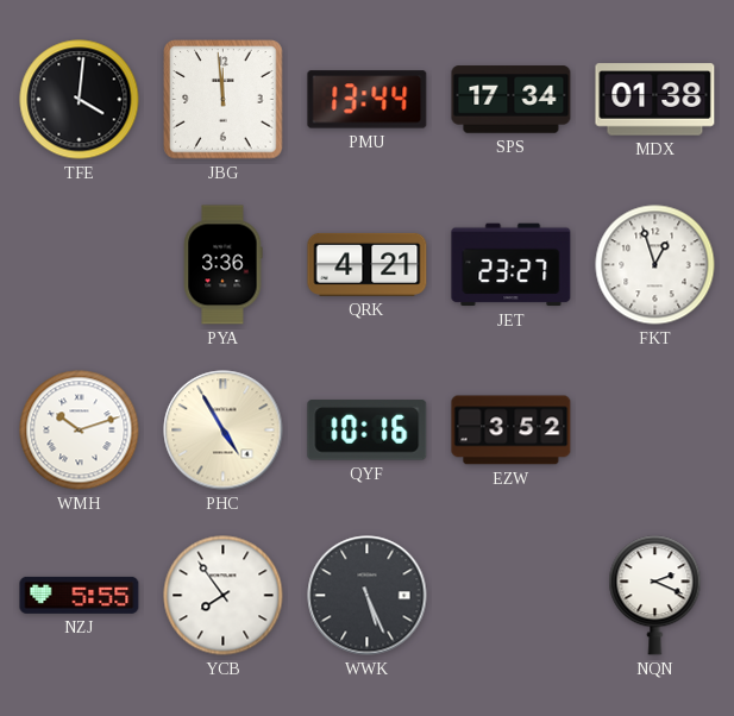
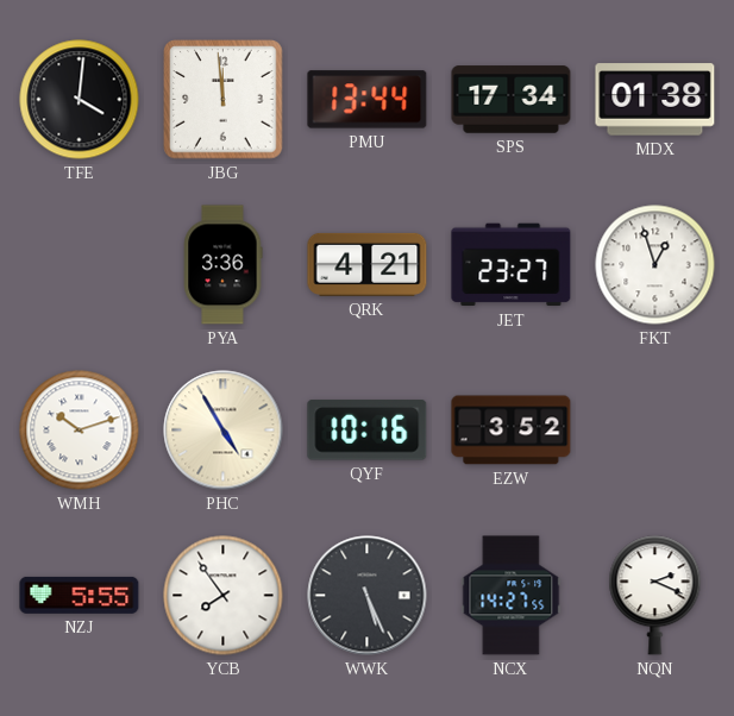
NCX: none -> 14:27
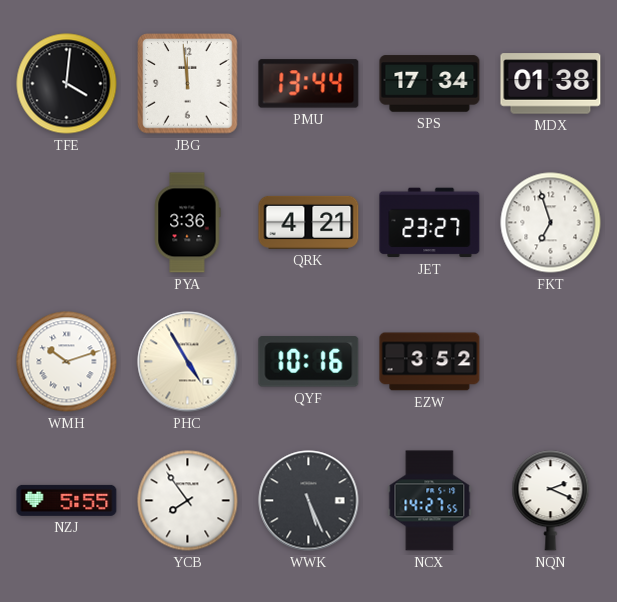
FKT: 12:57 -> 6:57
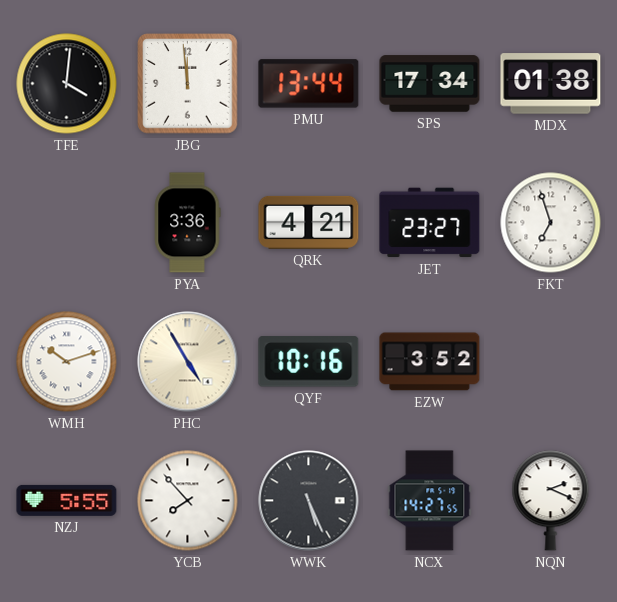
YCB: 7:54 -> 7:53
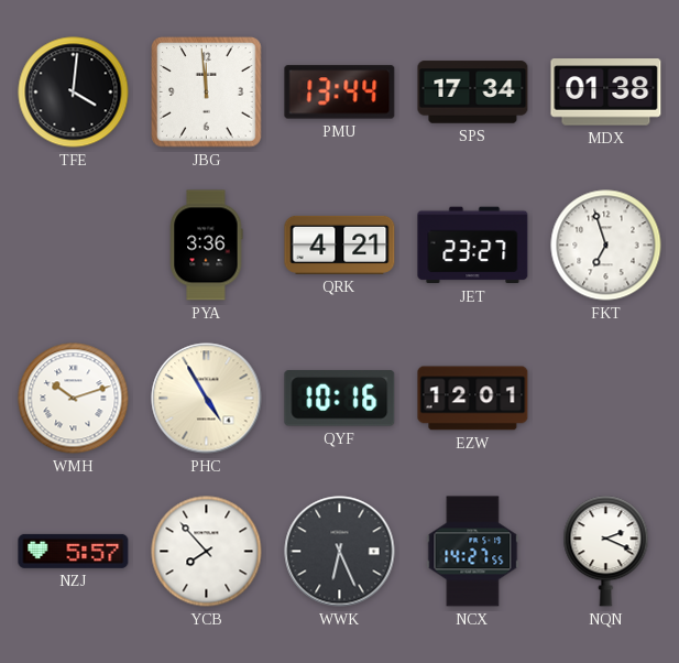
EZW: 3:52 -> 12:01
NZJ: 5:55 -> 5:57
WWK: 5:26 -> 6:26
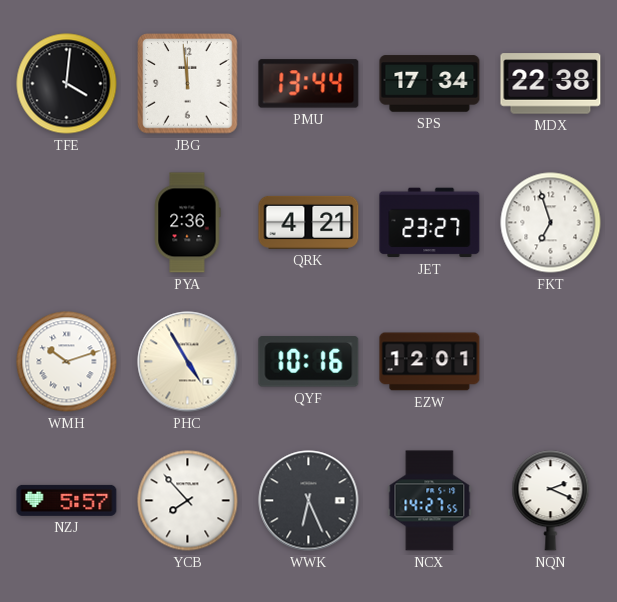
MDX: 01:38 -> 22:38
PYA: 3:36 -> 2:36
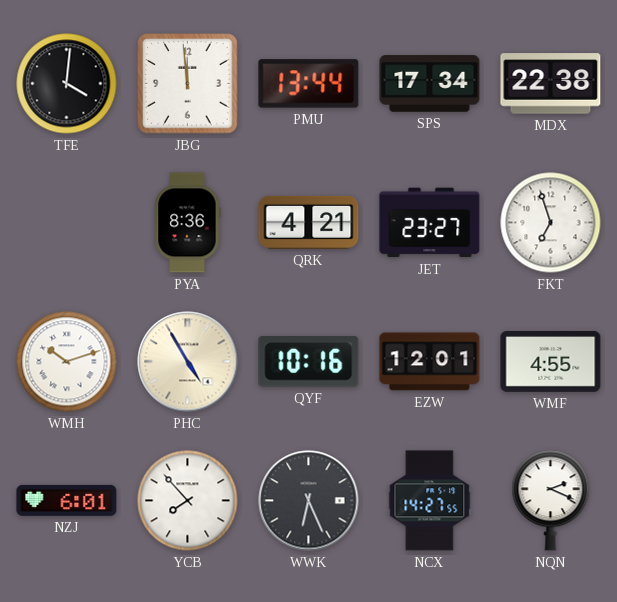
PYA: 2:36 -> 8:36
WMF: none -> 4:55
NZJ: 5:57 -> 6:01
